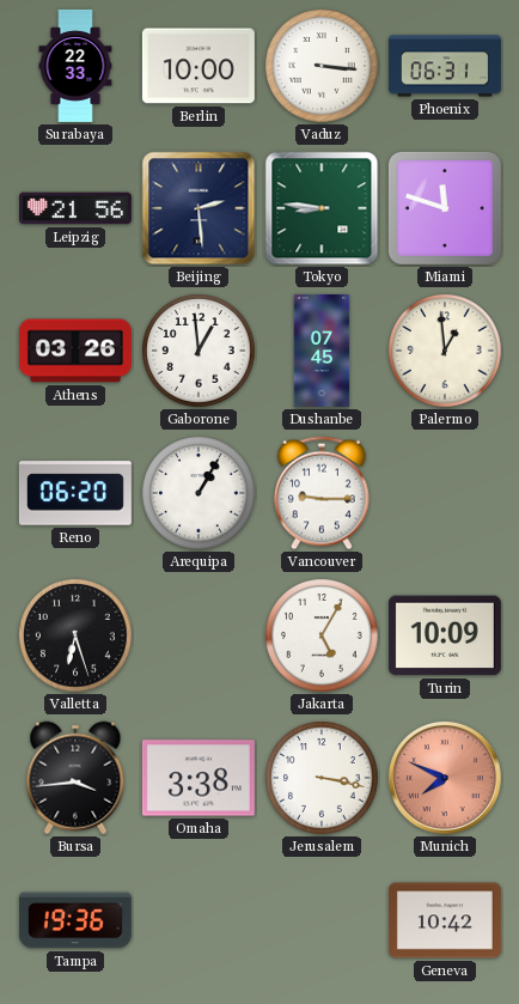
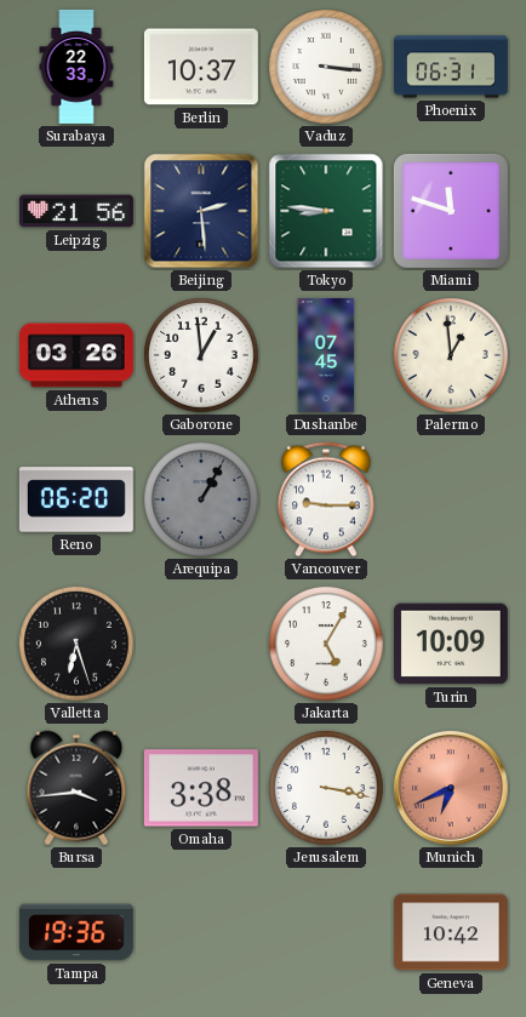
Berlin: 10:00 -> 10:37
Arequipa dial: white -> grey
Munich: 7:49 -> 6:41
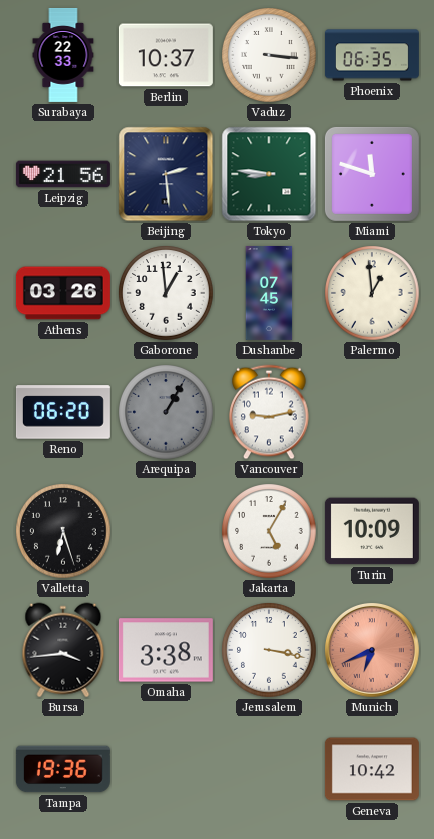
Phoenix: 06:31 -> 06:35
Vancouver: 9:15 -> 9:13
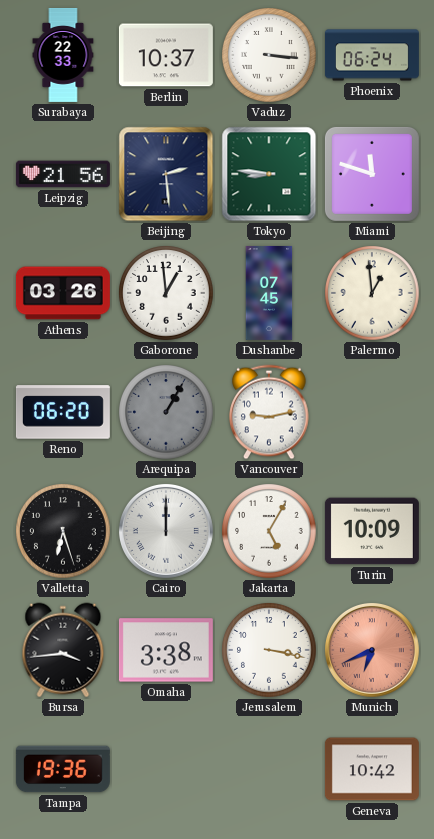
Phoenix: 06:35 -> 06:24
Cairo: none -> 12:00
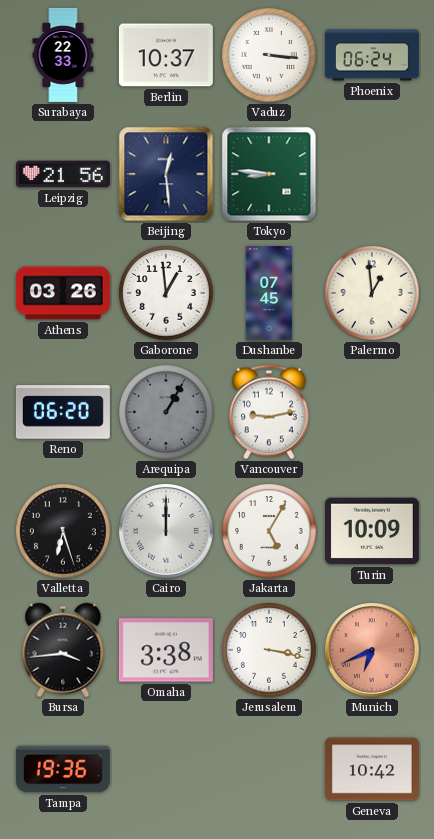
Beijing: 2:29 -> 12:29
Miami: 11:48 -> none
